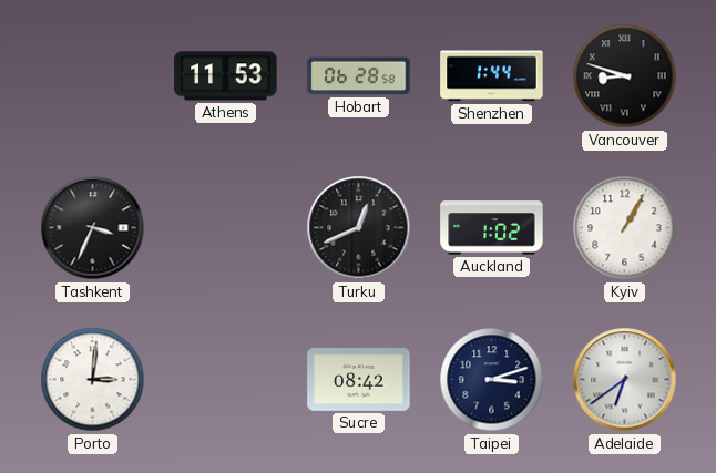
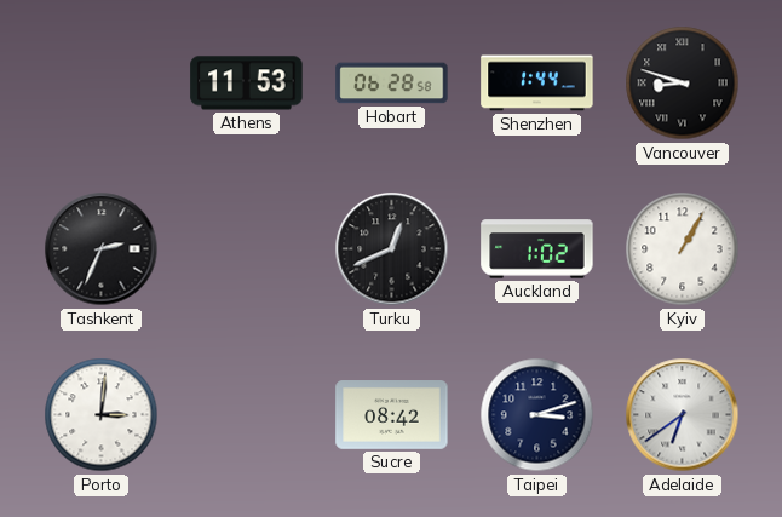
Tashkent: 3:34 -> 2:34
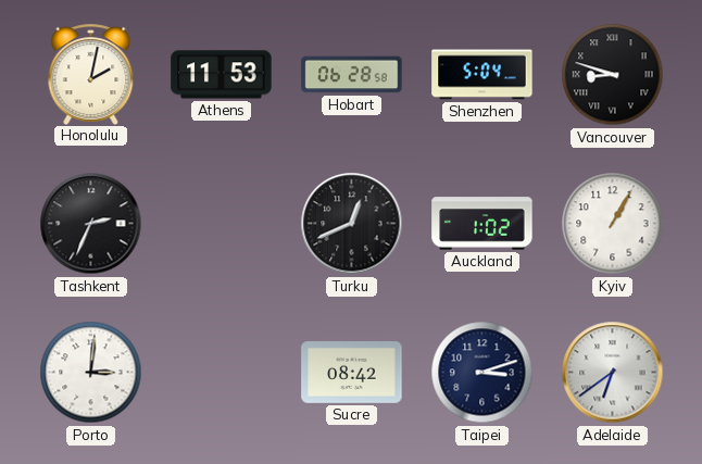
Honolulu: none -> 2:02
Shenzhen: 1:44 -> 5:04
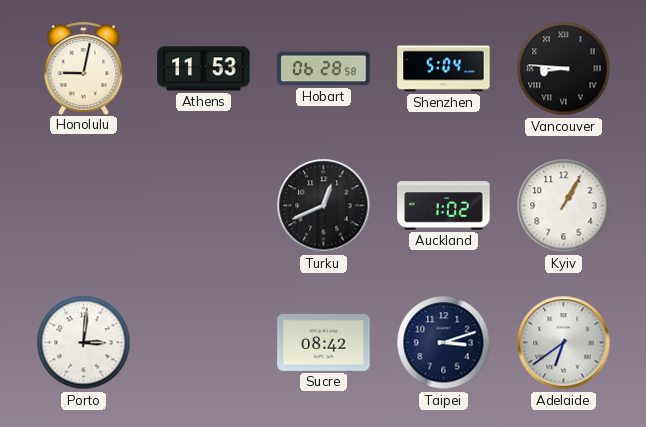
Honolulu: 2:02 -> 9:02
Vancouver: 8:48 -> 8:46
Tashkent: 2:34 -> none
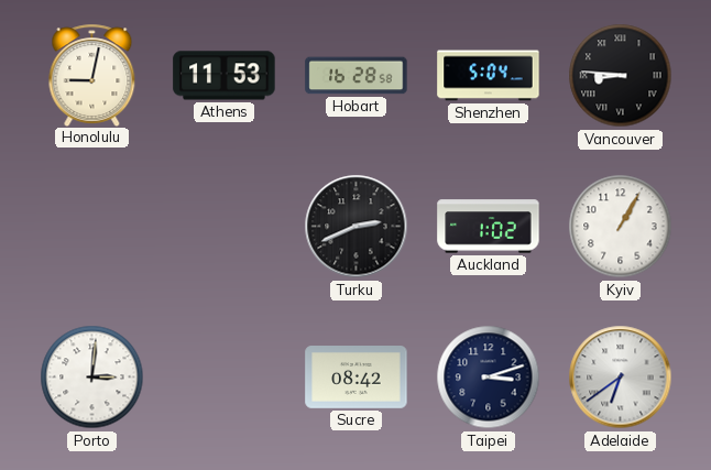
Hobart: 06:28 -> 16:28
Turku: 12:41 -> 2:41
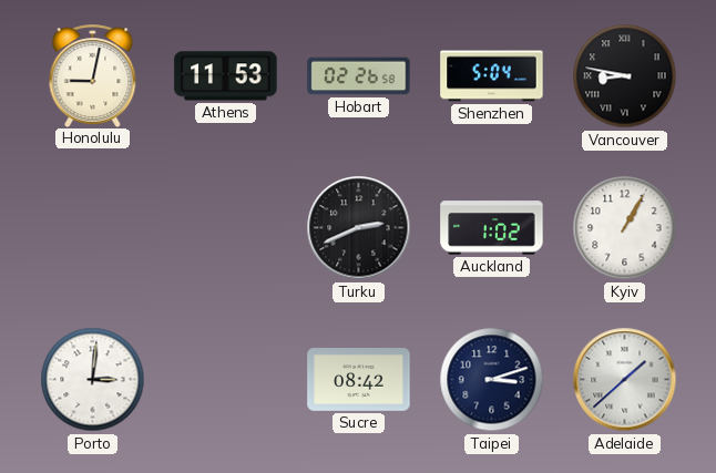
Hobart: 16:28 -> 02:26
Vancouver: 8:46 -> 8:47
Adelaide: 6:39 -> 1:38
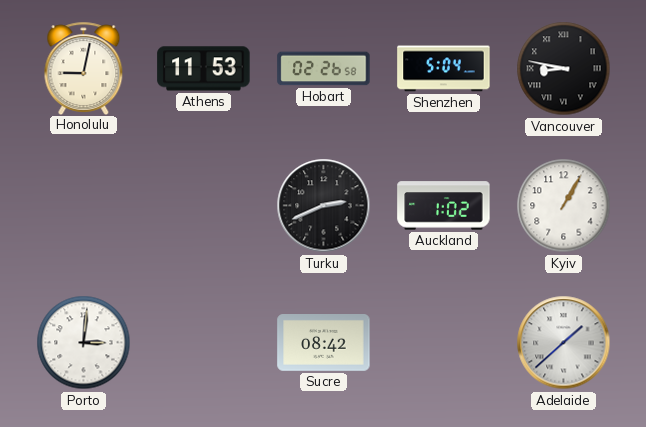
Taipei: 3:12 -> none
